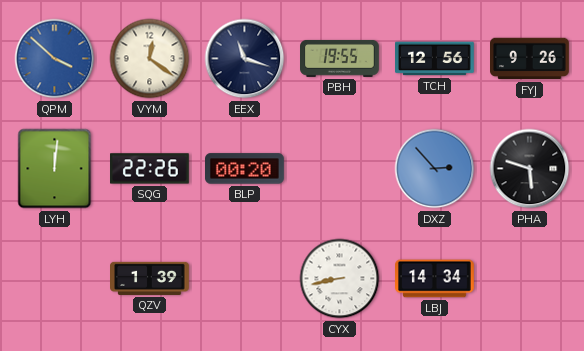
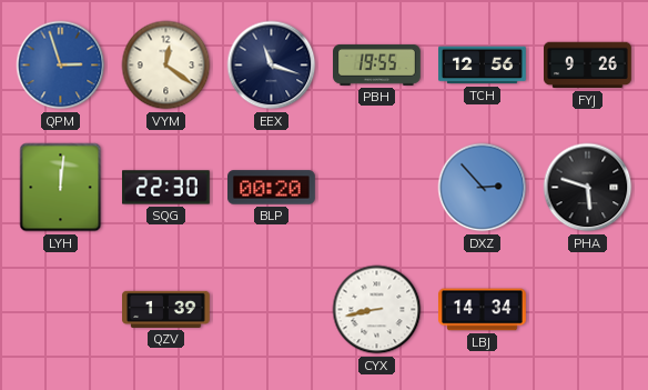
QPM: 3:52 -> 2:57
SQG: 22:26 -> 22:30
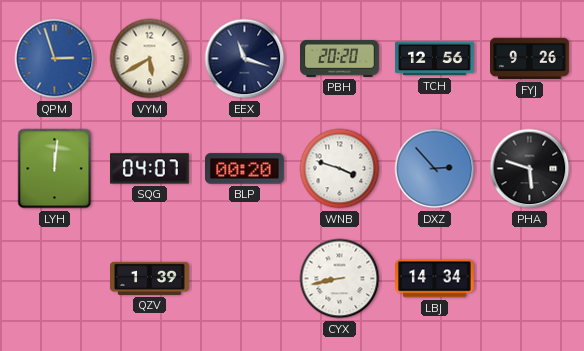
VYM: 12:21 -> 5:40
PBH: 19:55 -> 20:20
SQG: 22:30 -> 04:07
WNB: none -> 3:48
